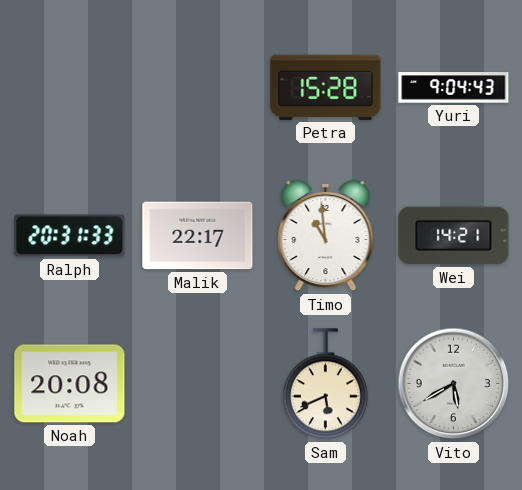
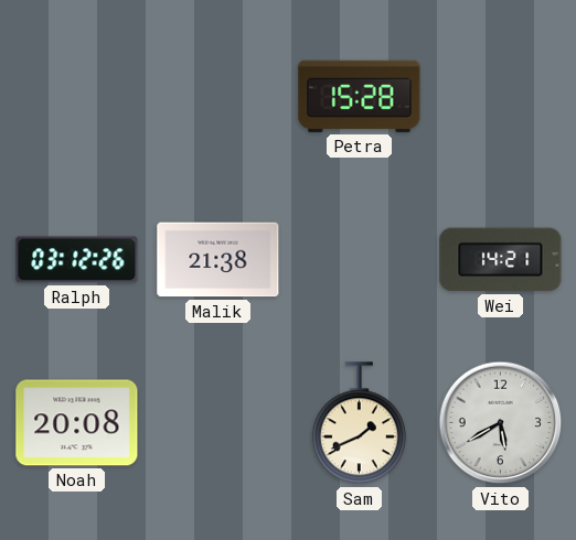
Yuri: 9:04 -> none
Ralph: 20:31 -> 03:12
Malik: 22:17 -> 21:38
Timo: 10:59 -> none
Sam: 5:41 -> 1:41
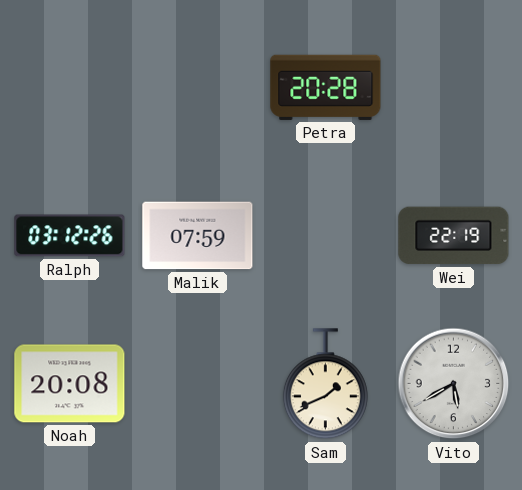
Petra: 15:28 -> 20:28
Malik: 21:38 -> 07:59
Wei: 14:21 -> 22:19
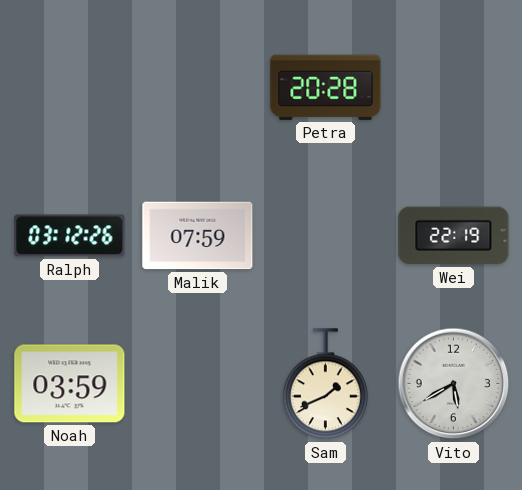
Noah: 20:08 -> 03:59
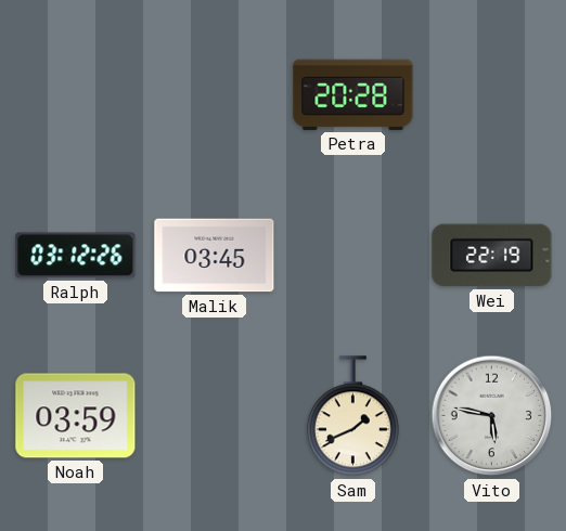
Malik: 07:59 -> 03:45
Vito: 5:40 -> 5:47
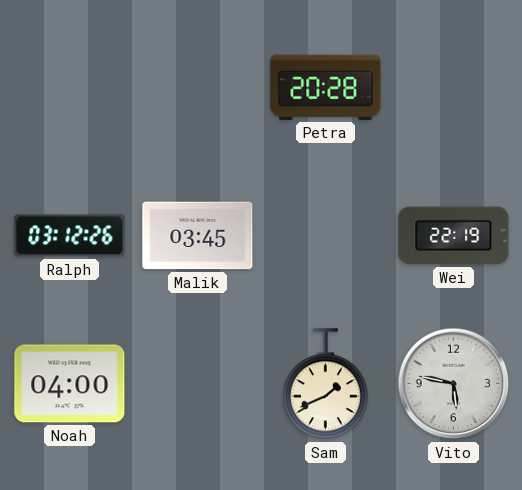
Noah: 03:59 -> 04:00
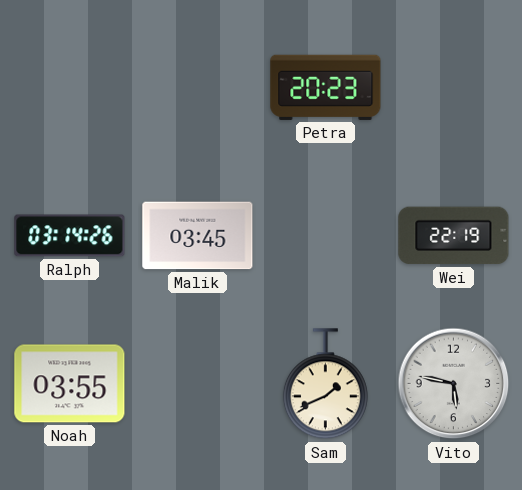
Petra: 20:28 -> 20:23
Ralph: 03:12 -> 03:14
Noah: 04:00 -> 03:55
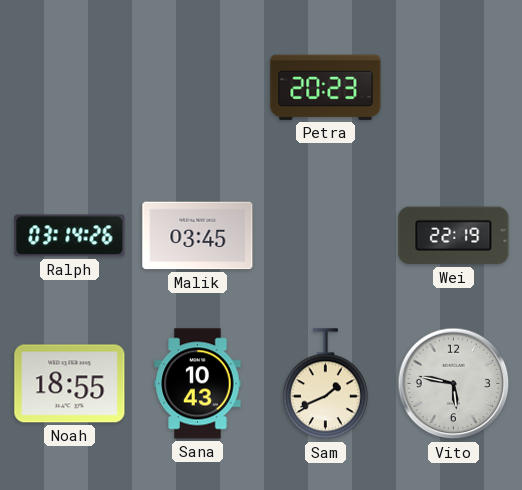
Noah: 03:55 -> 18:55
Sana: none -> 10:43
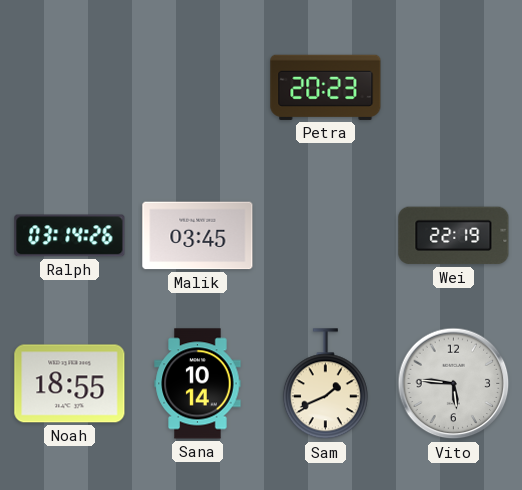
Sana: 10:43 -> 10:14
Vito: 5:47 -> 5:46
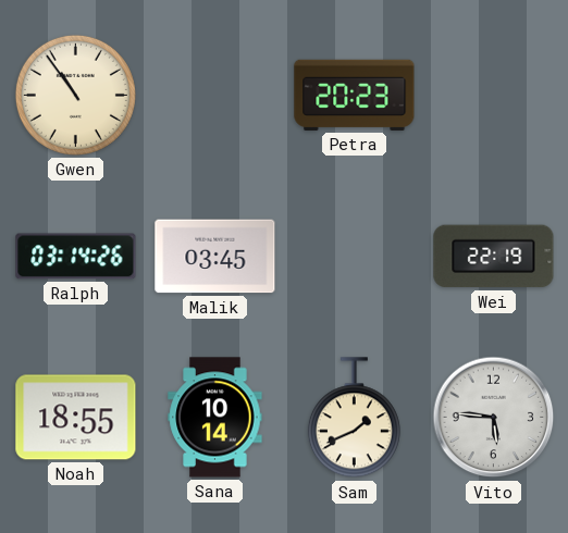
Gwen: none -> 10:54
